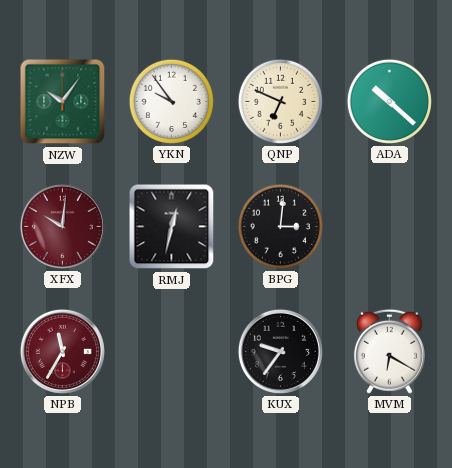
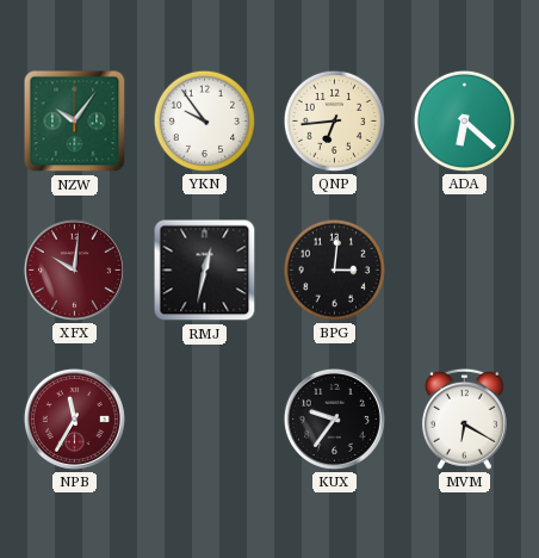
QNP: 6:49 -> 6:44
ADA: 10:22 -> 6:22
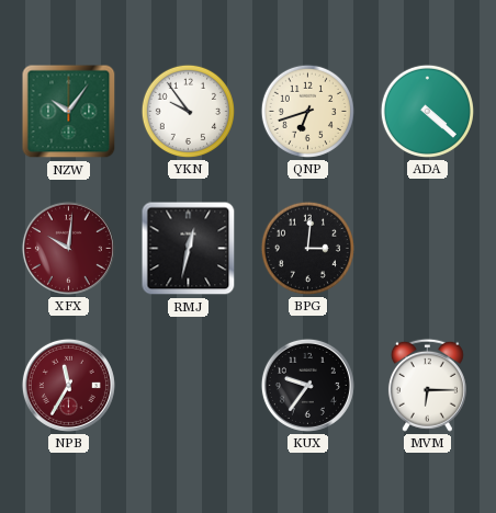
QNP: 6:44 -> 6:42
ADA: 6:22 -> 4:22
MVM: 6:20 -> 6:15
